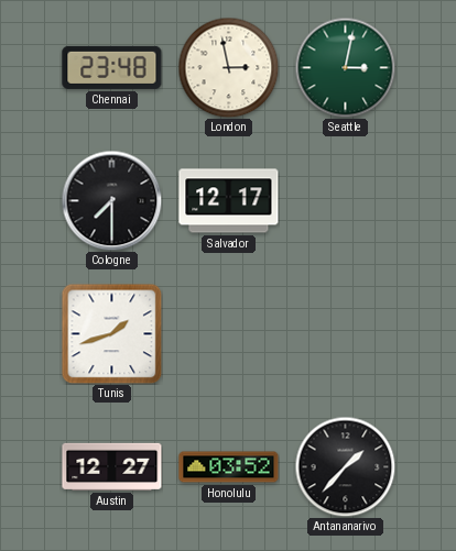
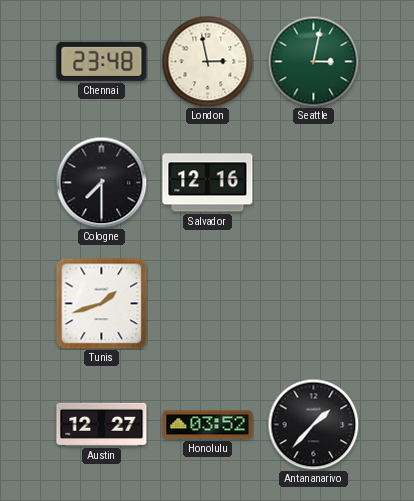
Salvador: 12:17 -> 12:16
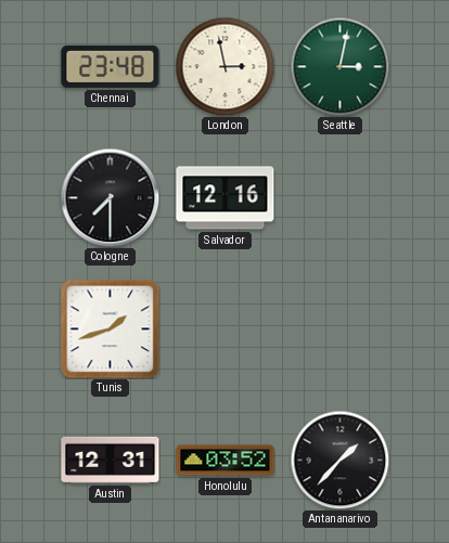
Austin: 12:27 -> 12:31
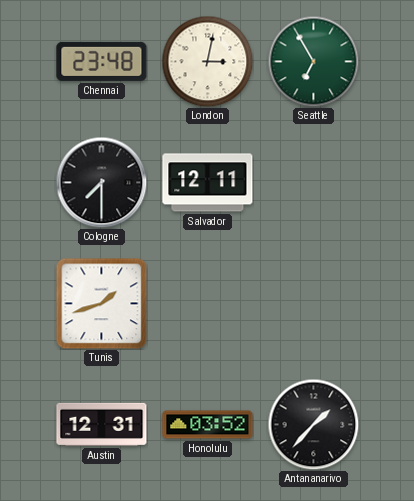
London: 2:58 -> 3:02
Seattle: 3:02 -> 6:55
Salvador: 12:16 -> 12:11
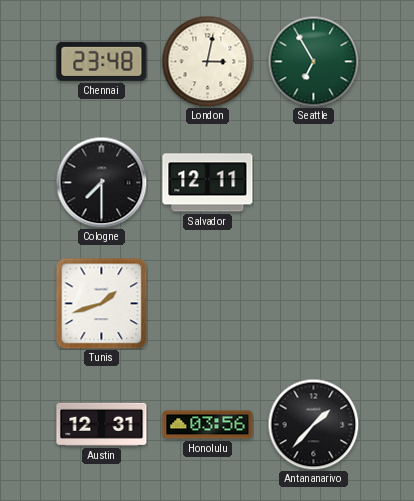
Honolulu: 03:52 -> 03:56
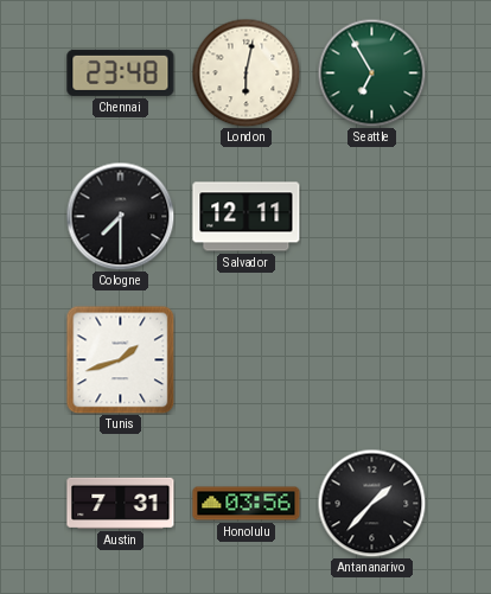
London: 3:02 -> 6:02
Austin: 12:31 -> 7:31
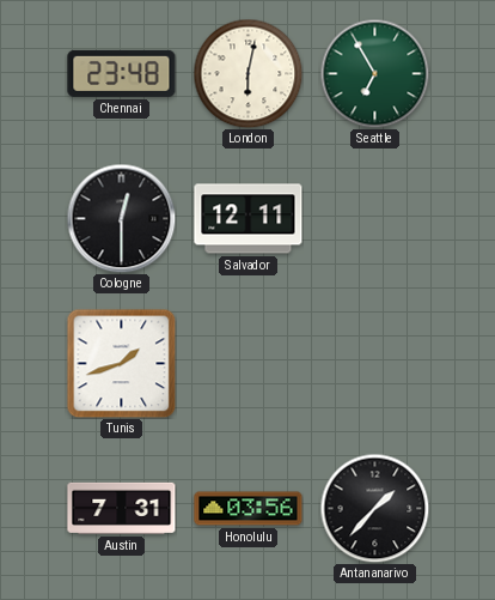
Cologne: 7:30 -> 12:30
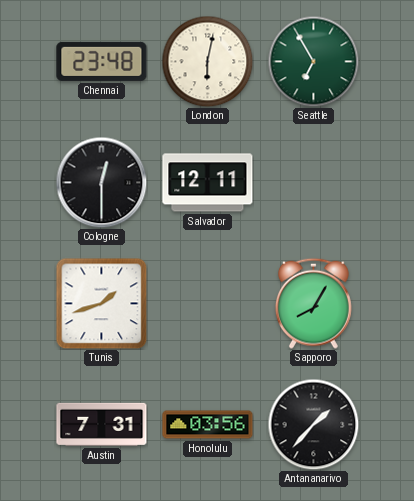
Sapporo: none -> 8:05
